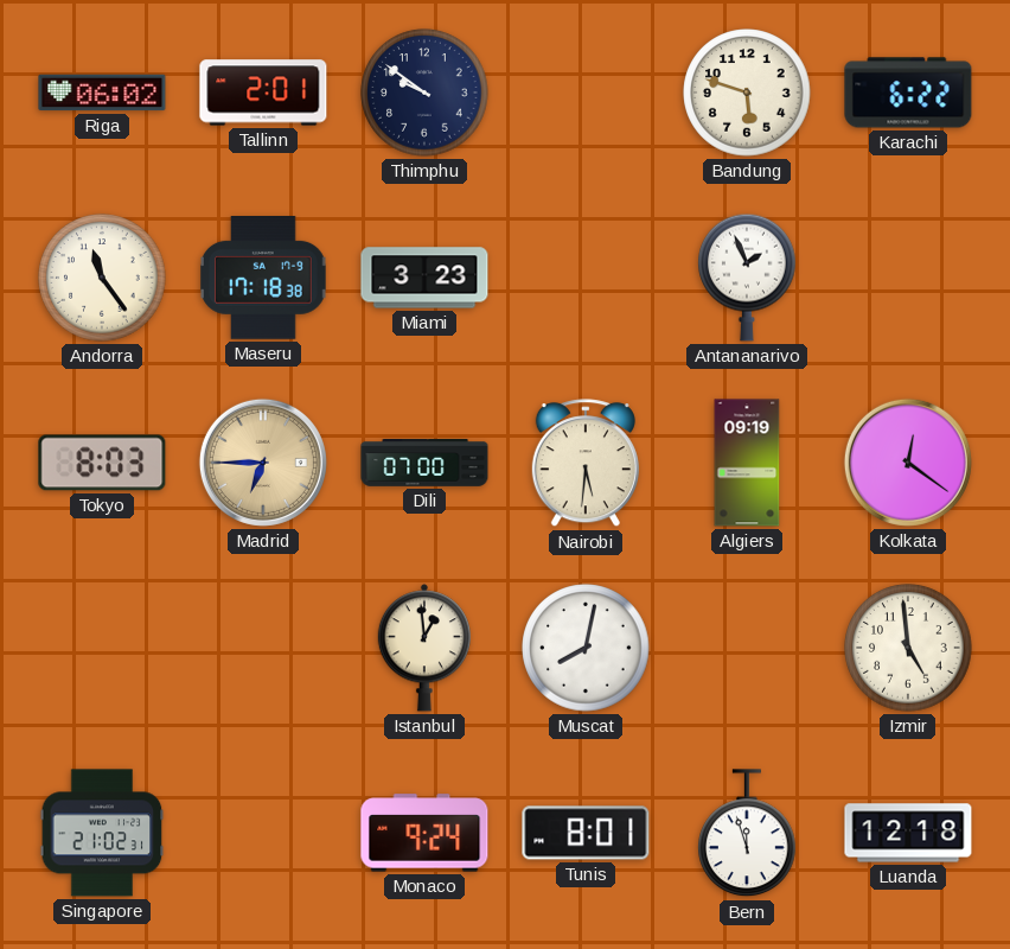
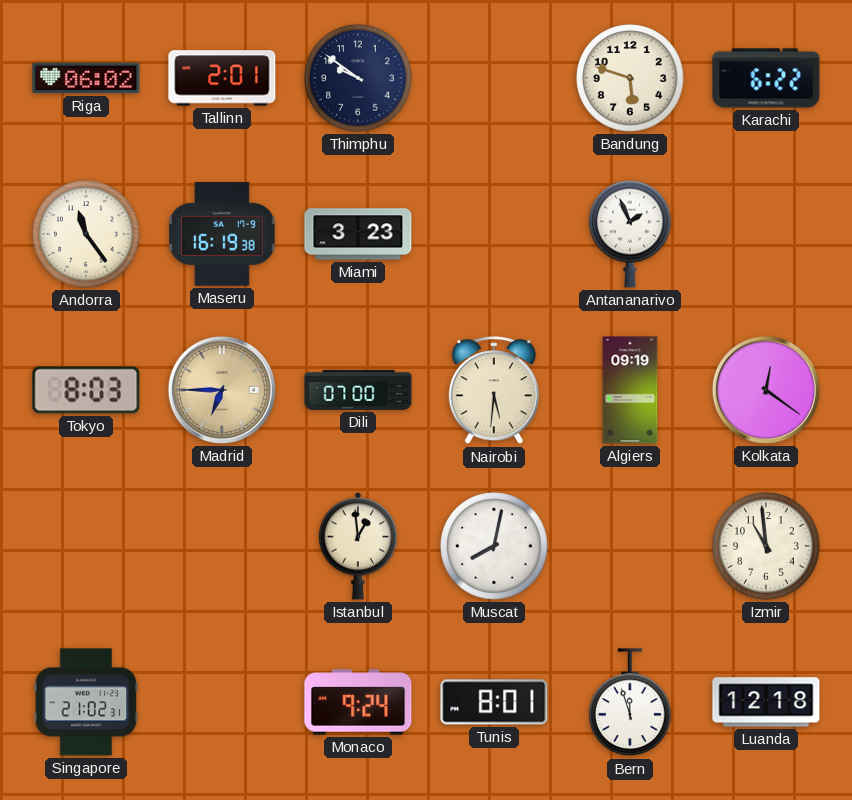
Maseru: 17:18 -> 16:19
Izmir: 4:59 -> 10:59
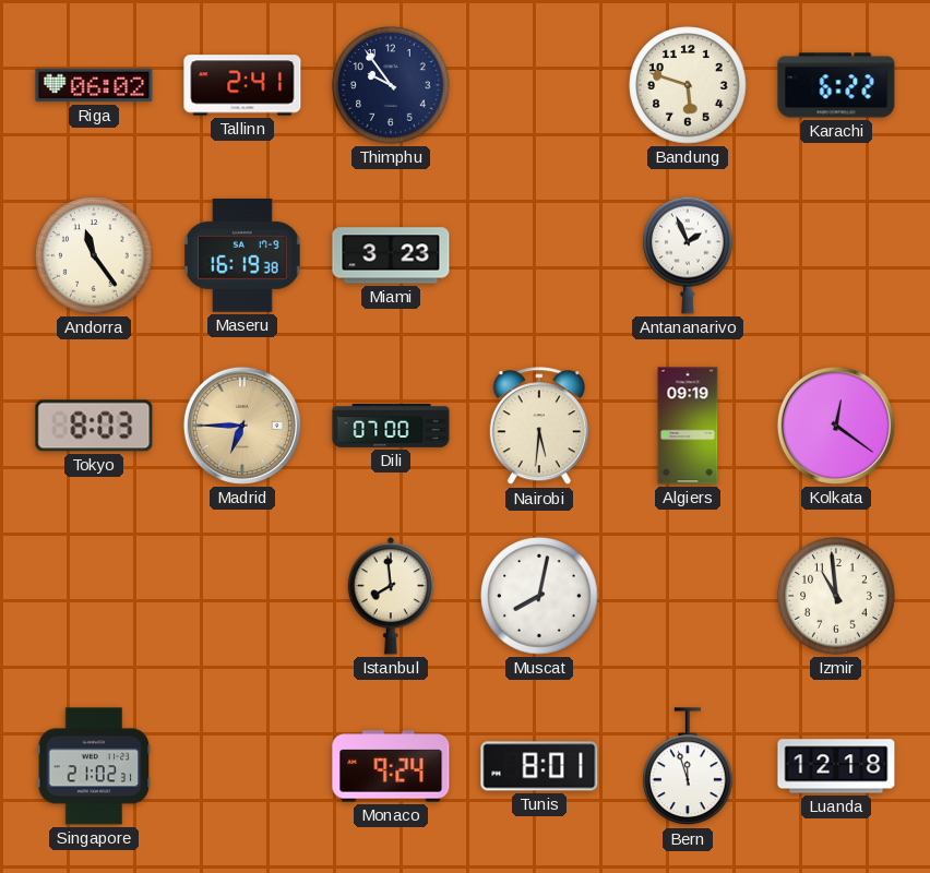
Tallinn: 2:01 -> 2:41
Thimphu: 9:51 -> 9:54
Istanbul: 12:59 -> 7:59
